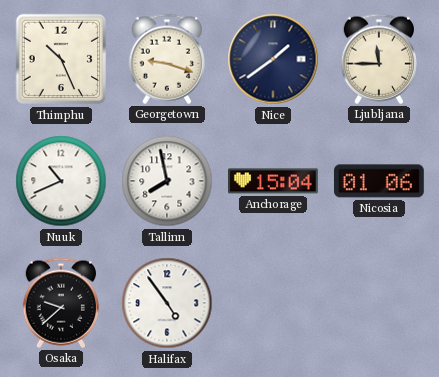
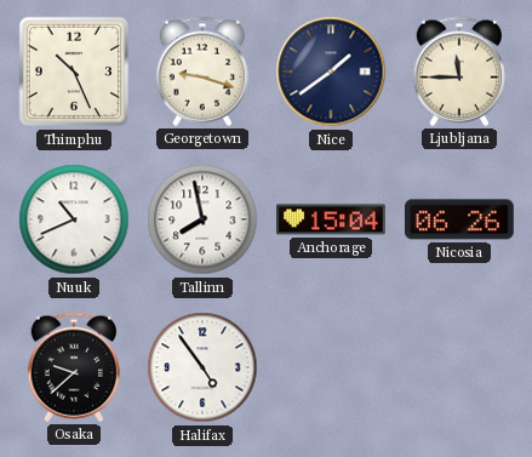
Nicosia: 01:06 -> 06:26
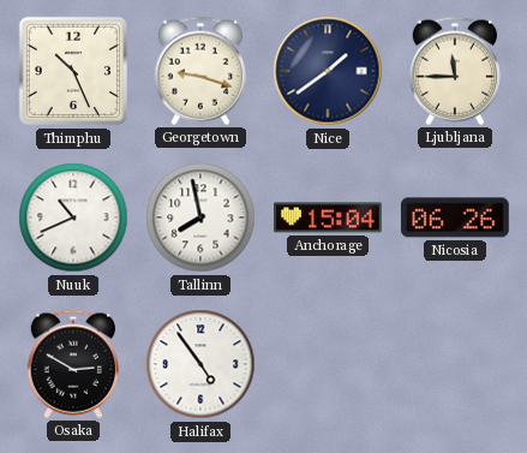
Osaka: 9:38 -> 2:50
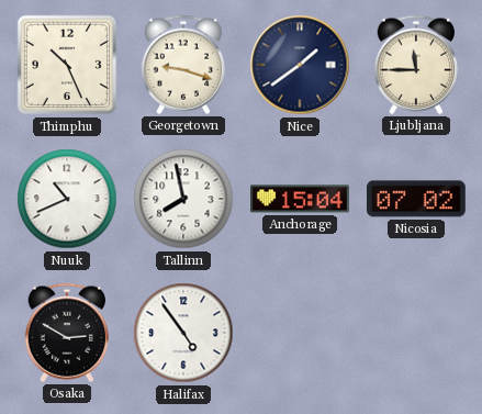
Nicosia: 06:26 -> 07:02
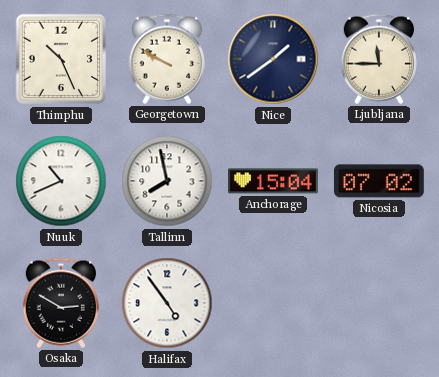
Georgetown: 9:18 -> 9:50
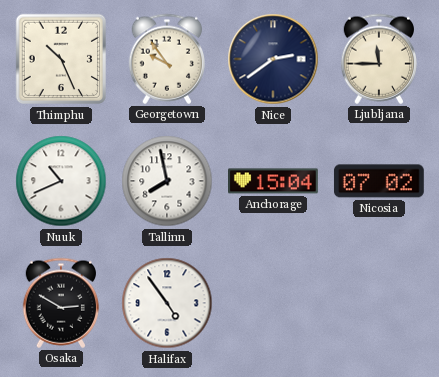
Georgetown: 9:50 -> 9:54
Nice: 1:39 -> 2:39
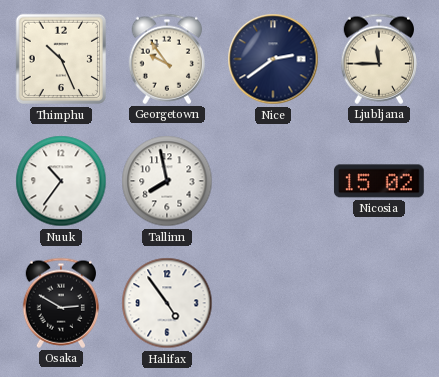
Nuuk: 10:41 -> 10:36
Anchorage: 15:04 -> none
Nicosia: 07:02 -> 15:02
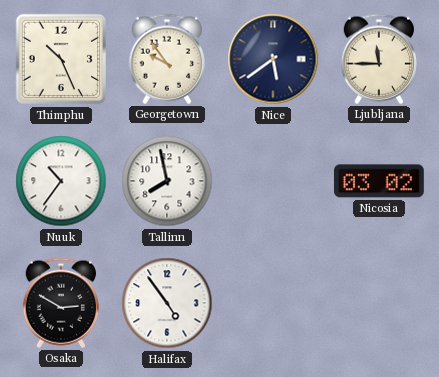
Nice: 2:39 -> 5:39
Nicosia: 15:02 -> 03:02
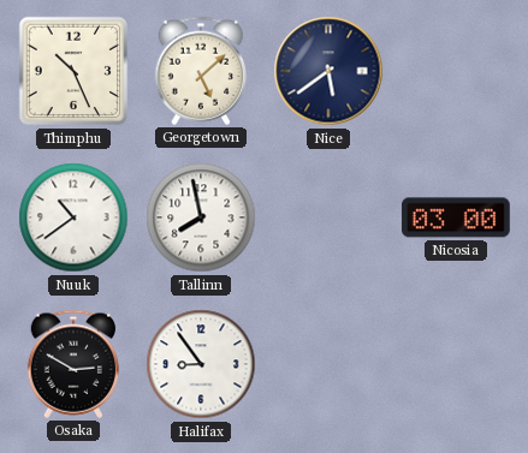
Georgetown: 9:54 -> 5:08
Ljubljana: 11:45 -> none
Nuuk: 10:36 -> 10:39
Nicosia: 03:02 -> 03:00
Halifax: 4:54 -> 8:54
